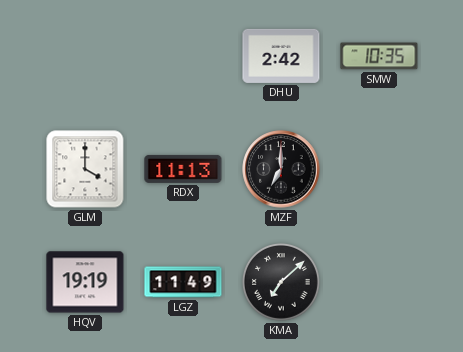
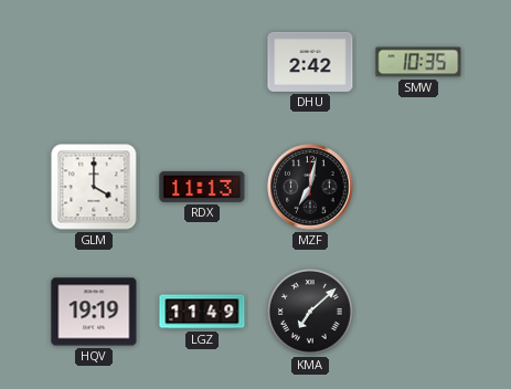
MZF: 7:00 -> 7:02
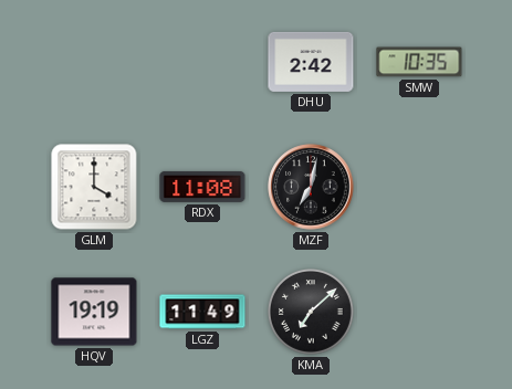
RDX: 11:13 -> 11:08
